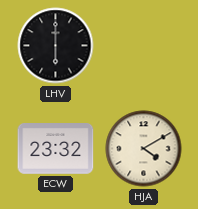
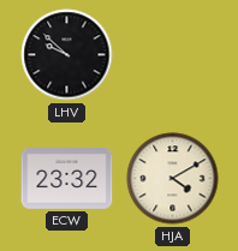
LHV: 6:00 -> 9:52
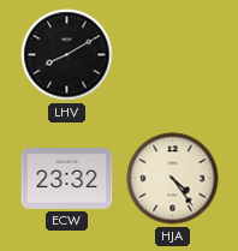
LHV: 9:52 -> 8:10
HJA: 4:10 -> 4:24
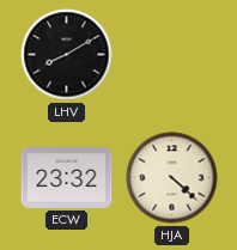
HJA: 4:24 -> 4:22
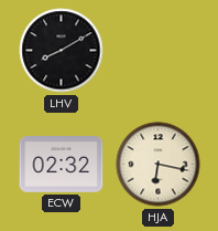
ECW: 23:32 -> 02:32
HJA: 4:22 -> 6:17
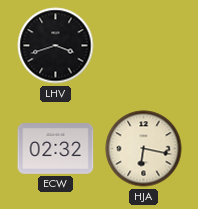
LHV: 8:10 -> 3:42
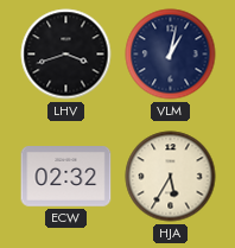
VLM: none -> 1:02
HJA: 6:17 -> 5:35
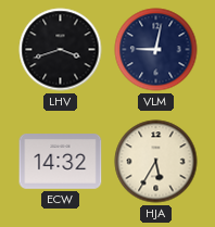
VLM: 1:02 -> 9:02
ECW: 02:32 -> 14:32
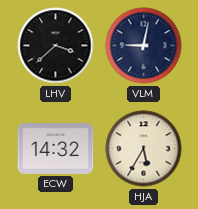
LHV: 3:42 -> 3:38
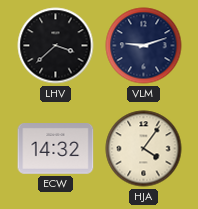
VLM: 9:02 -> 9:12
HJA: 5:35 -> 4:06
